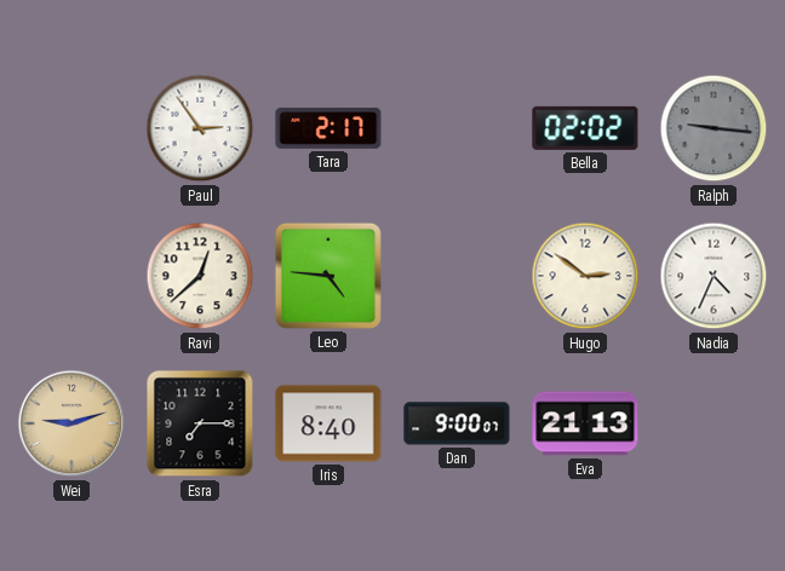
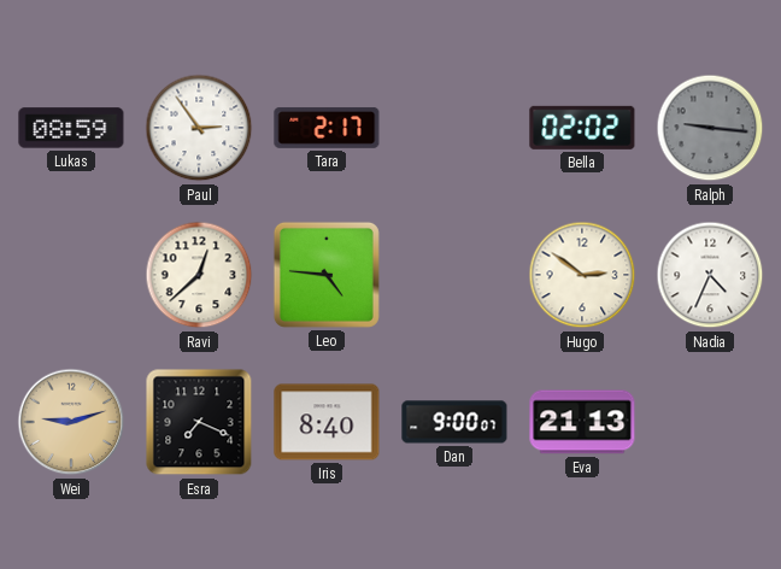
Lukas: none -> 08:59
Esra: 7:15 -> 7:19
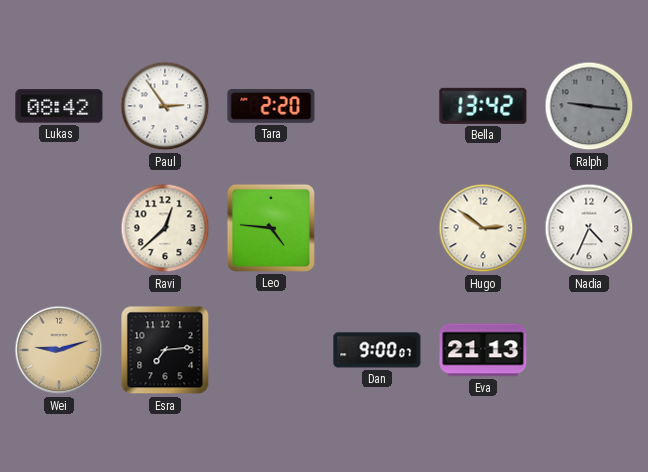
Lukas: 08:59 -> 08:42
Tara: 2:17 -> 2:20
Bella: 02:02 -> 13:42
Esra: 7:19 -> 7:14
Iris: 8:40 -> none
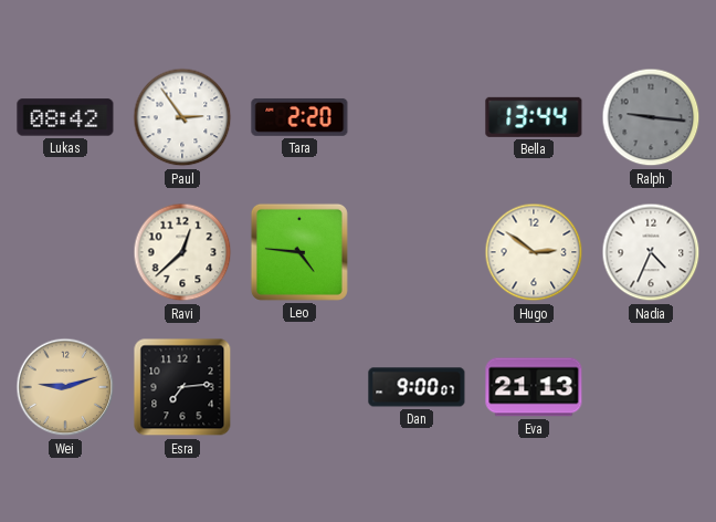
Bella: 13:42 -> 13:44
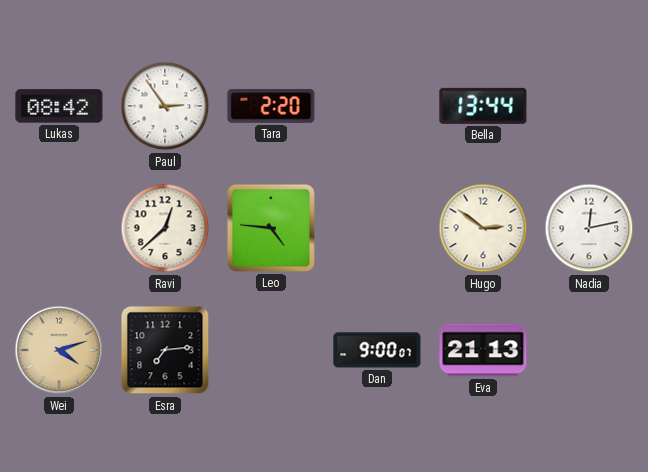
Ralph: 9:16 -> none
Nadia: 4:34 -> 12:13
Wei: 9:12 -> 4:12
